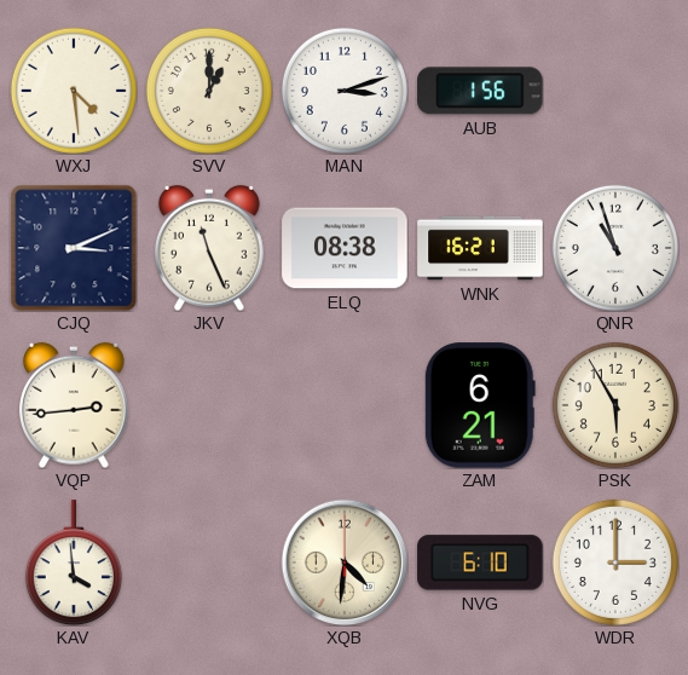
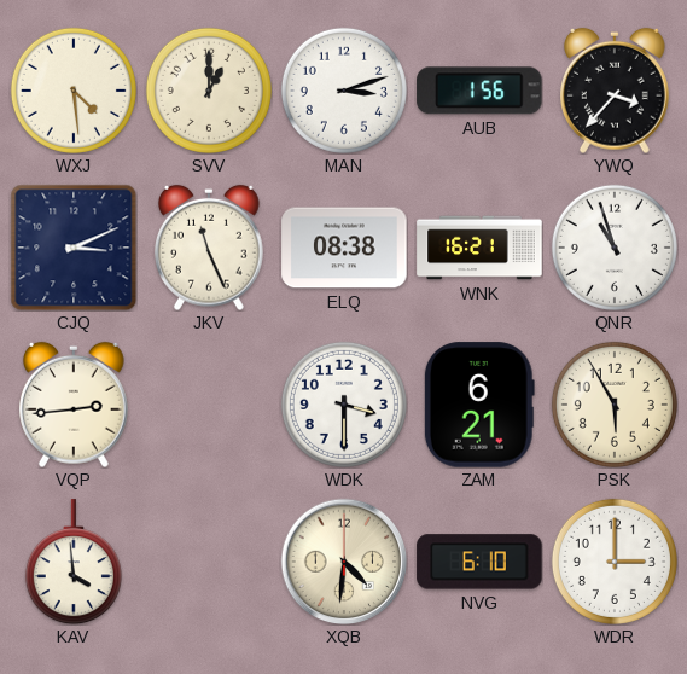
YWQ: none -> 3:37
WDK: none -> 3:30
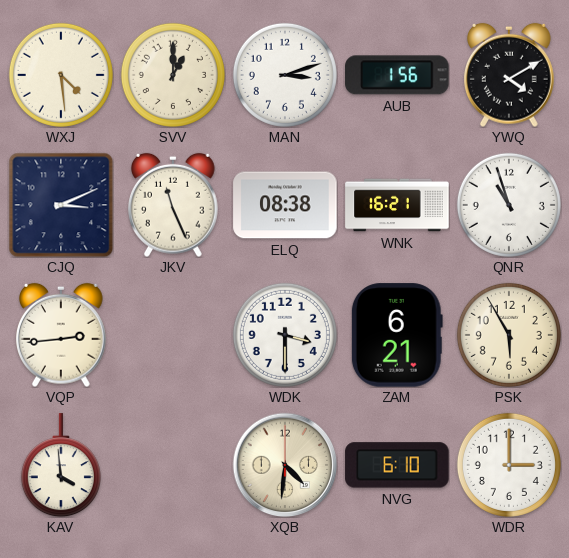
YWQ: 3:37 -> 4:10
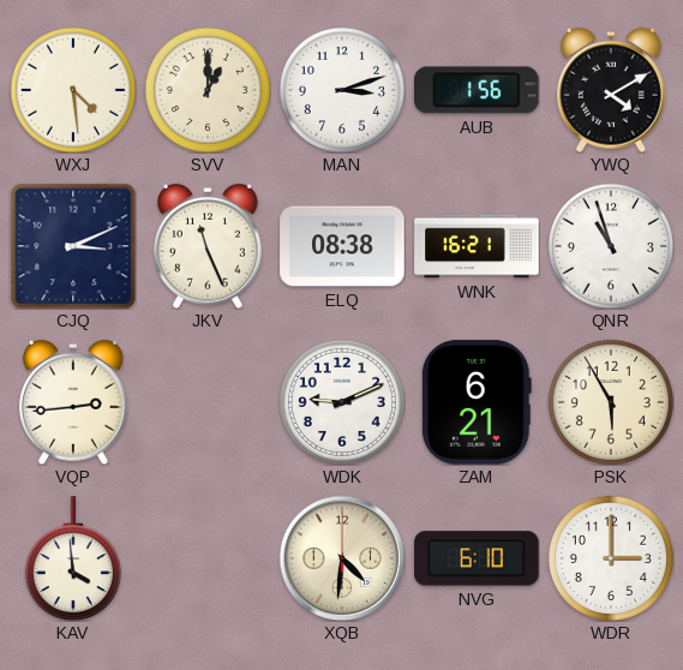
WDK: 3:30 -> 9:11
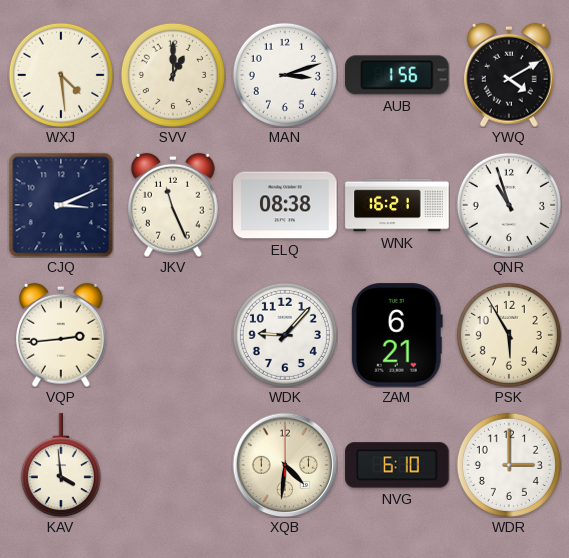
WDK: 9:11 -> 9:07
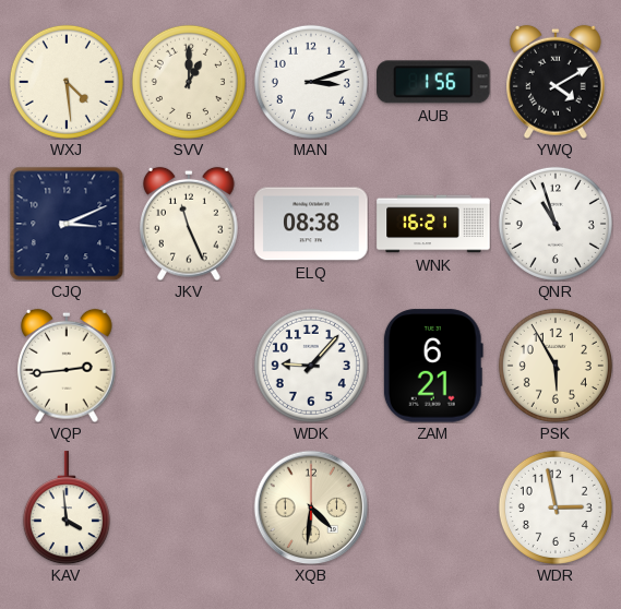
NVG: 6:10 -> none
WDR: 3:00 -> 2:58
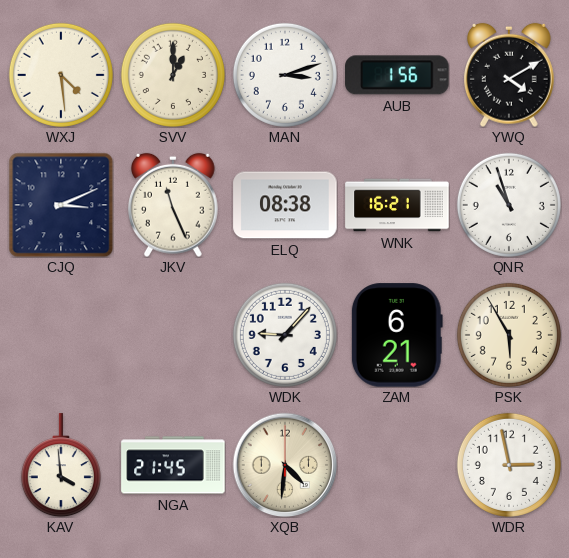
VQP: 2:44 -> none
NGA: none -> 21:45
